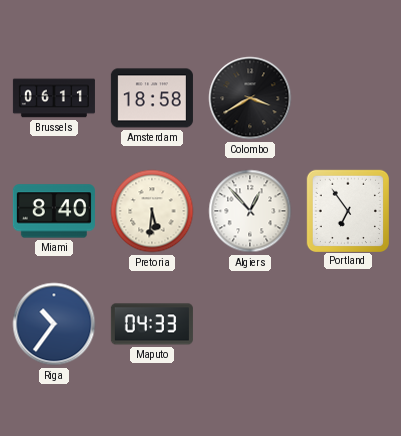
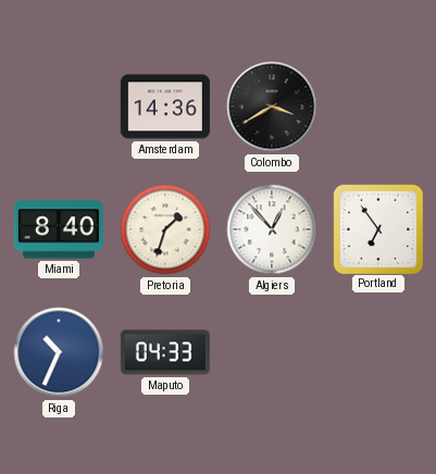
Brussels: 06:11 -> none
Amsterdam: 18:58 -> 14:36
Pretoria: 5:31 -> 1:33
Riga: 10:36 -> 10:34
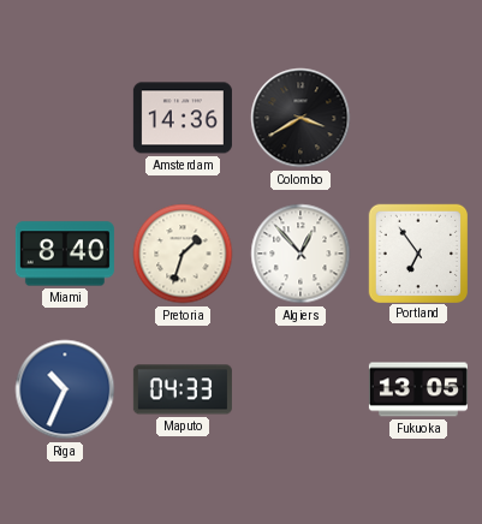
Fukuoka: none -> 13:05
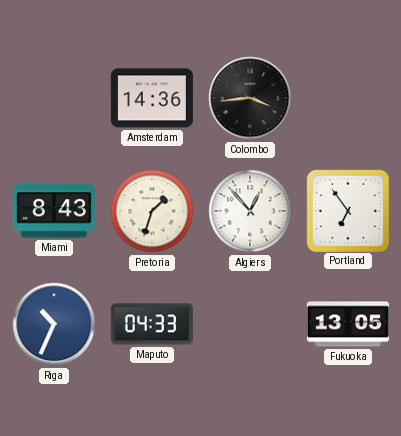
Colombo: 3:40 -> 3:44
Miami: 8:40 -> 8:43
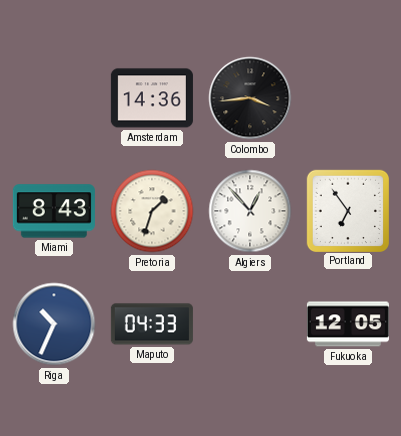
Fukuoka: 13:05 -> 12:05
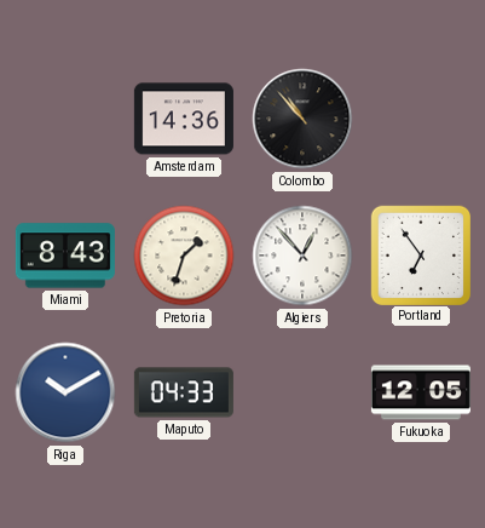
Colombo: 3:44 -> 10:53
Riga: 10:34 -> 10:10
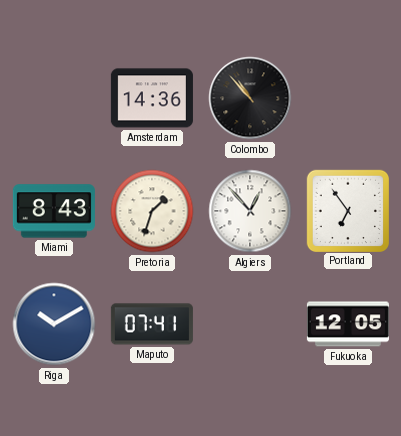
Maputo: 04:33 -> 07:41
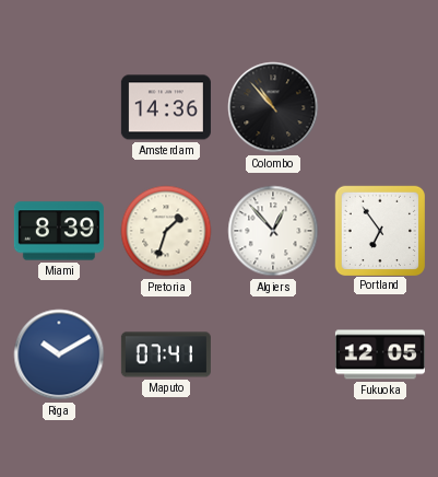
Miami: 8:43 -> 8:39
